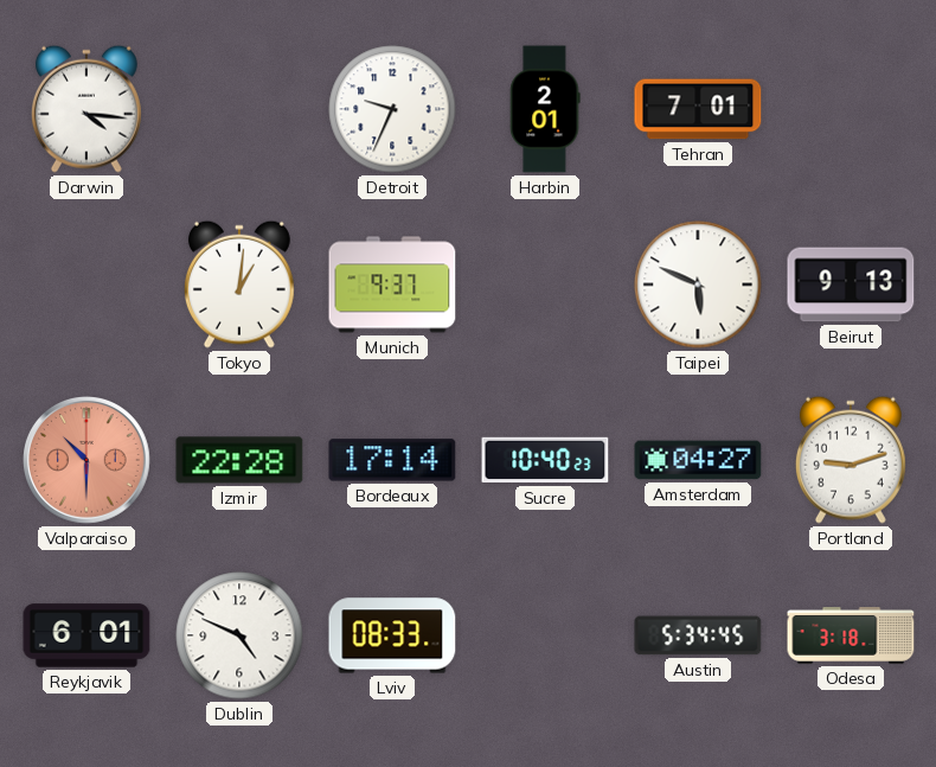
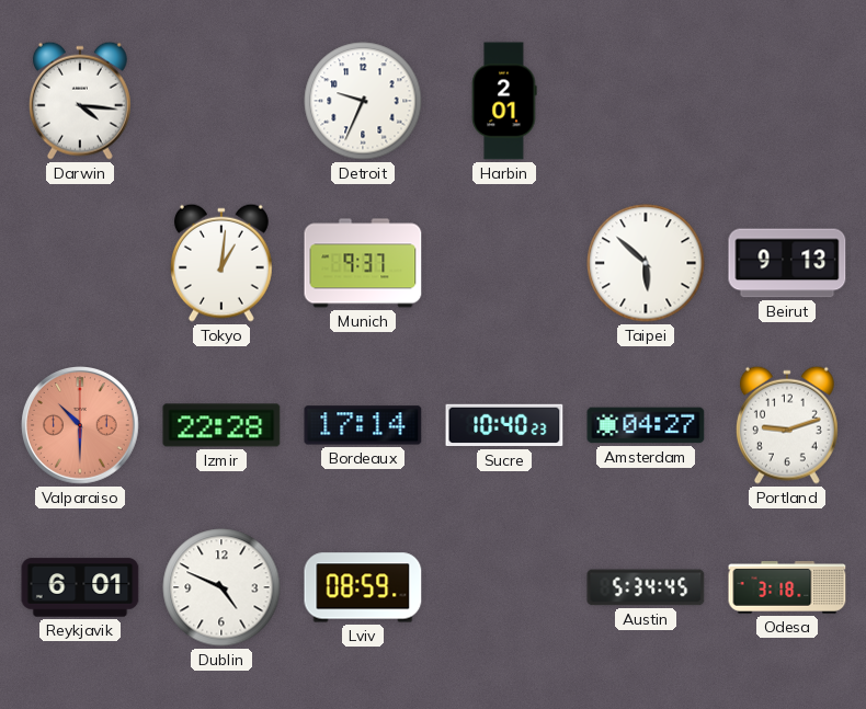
Tehran: 7:01 -> none
Taipei: 5:49 -> 5:52
Lviv: 08:33 -> 08:59
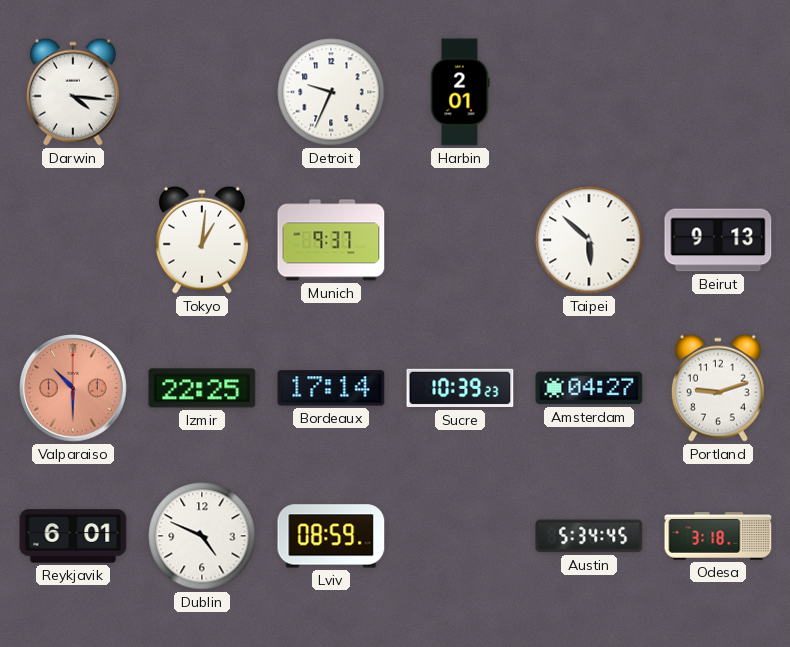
Izmir: 22:28 -> 22:25
Sucre: 10:40 -> 10:39
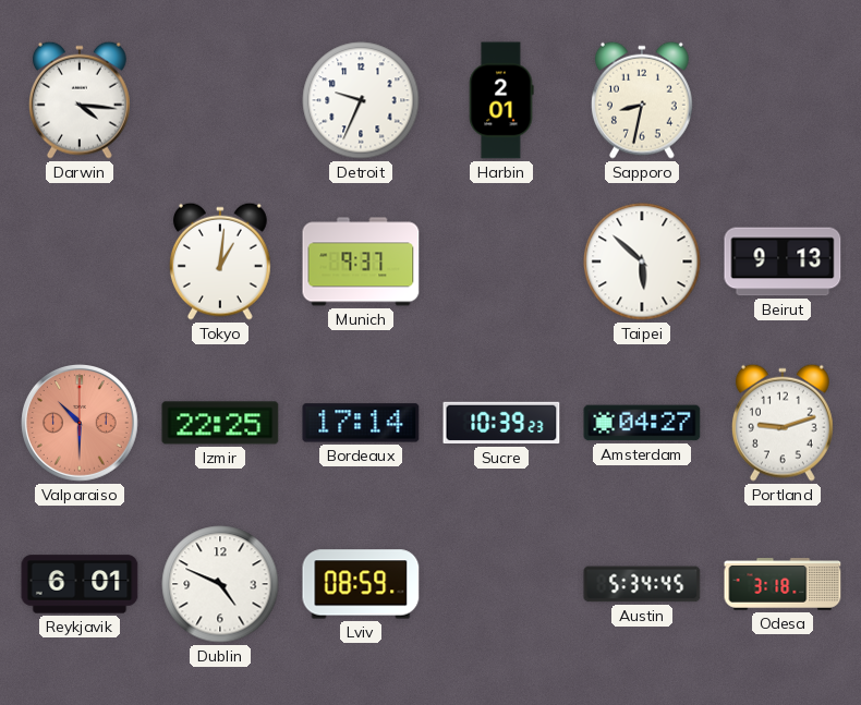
Sapporo: none -> 8:32
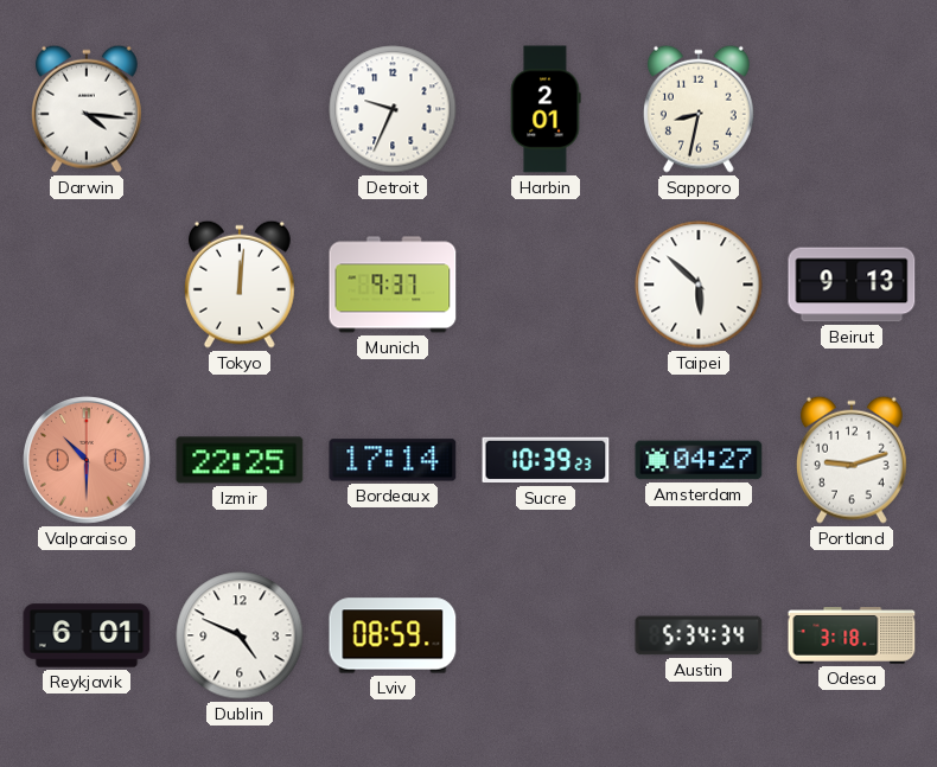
Tokyo: 1:01 -> 12:01
Austin: 5:34:45 -> 5:34:34
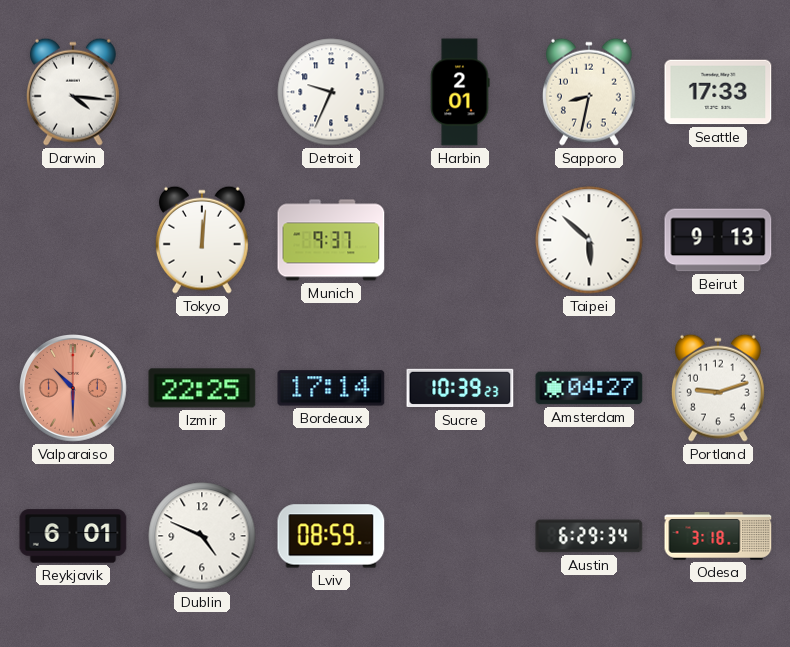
Seattle: none -> 17:33
Austin: 5:34 -> 6:29
